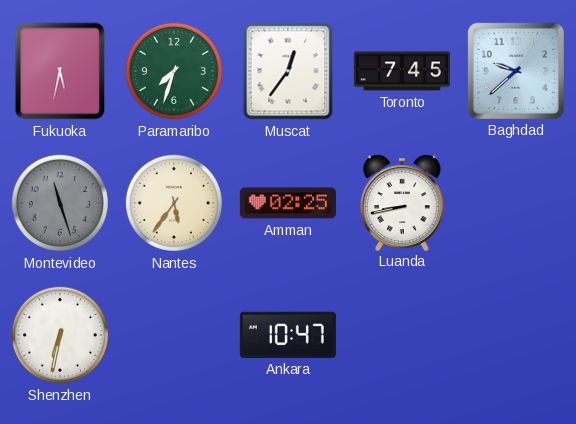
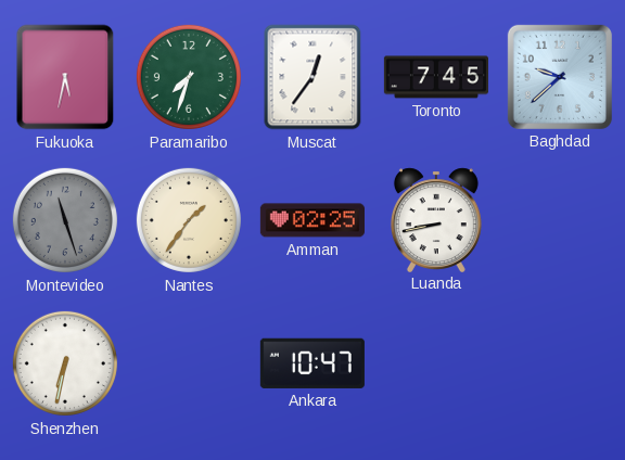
Nantes: 5:36 -> 1:36
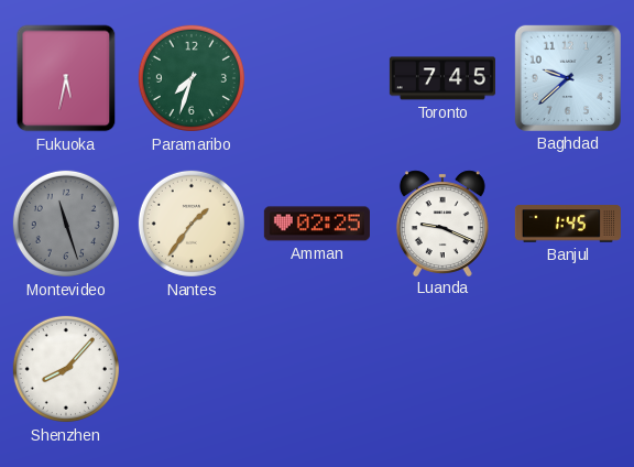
Muscat: 12:36 -> none
Luanda: 8:43 -> 9:19
Banjul: none -> 1:45
Shenzhen: 6:32 -> 8:07
Ankara: 10:47 -> none
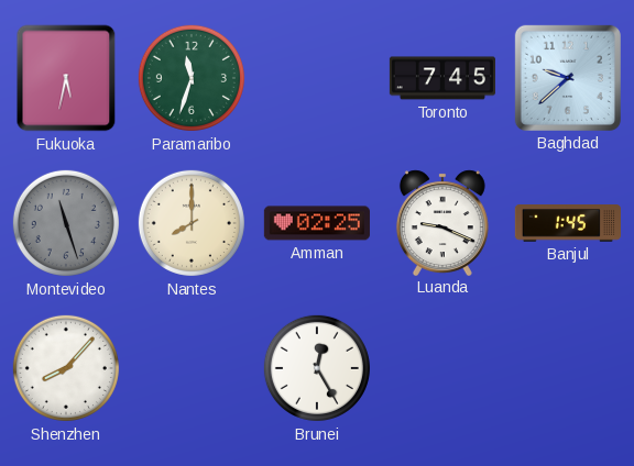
Paramaribo: 7:33 -> 11:33
Nantes: 1:36 -> 8:00
Brunei: none -> 12:25
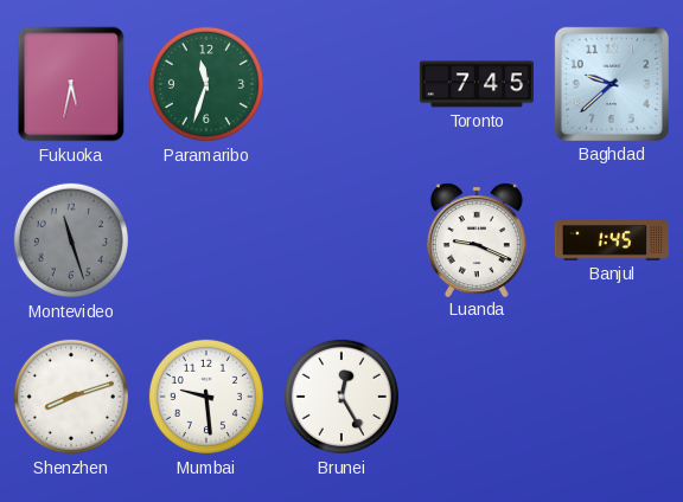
Nantes: 8:00 -> none
Amman: 02:25 -> none
Shenzhen: 8:07 -> 8:12
Mumbai: none -> 9:29
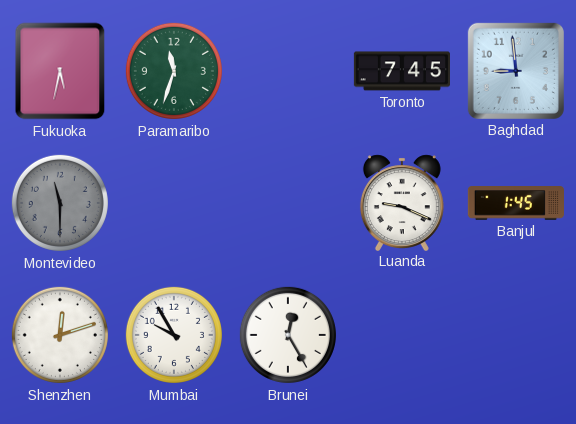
Baghdad: 9:38 -> 8:59
Montevideo: 11:27 -> 11:30
Shenzhen: 8:12 -> 12:12
Mumbai: 9:29 -> 9:55
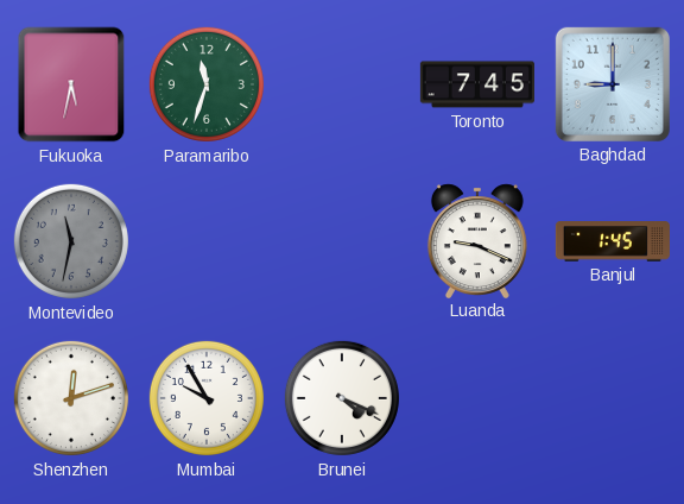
Baghdad: 8:59 -> 9:00
Montevideo: 11:30 -> 11:32
Brunei: 12:25 -> 4:19
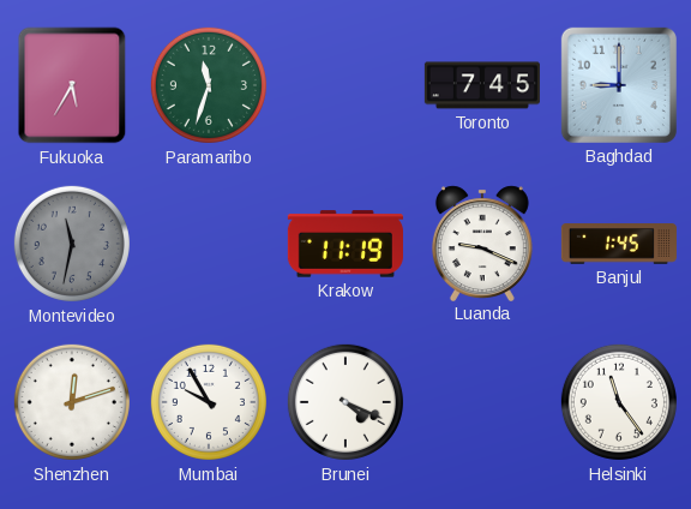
Fukuoka: 5:32 -> 5:35
Krakow: none -> 11:19
Helsinki: none -> 11:24
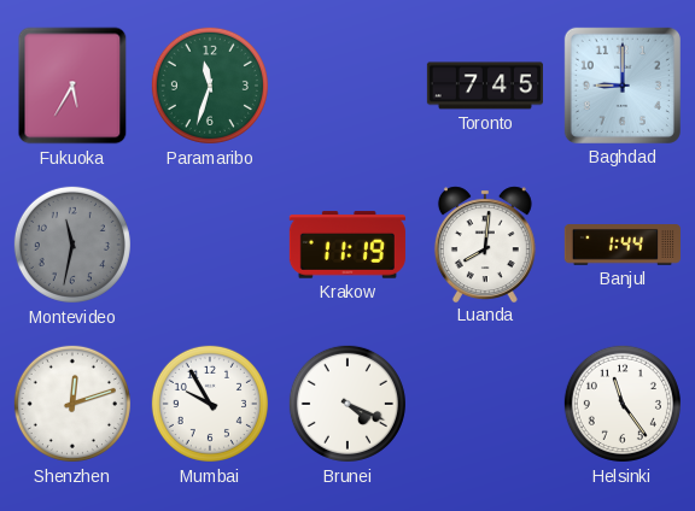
Luanda: 9:19 -> 8:01
Banjul: 1:45 -> 1:44
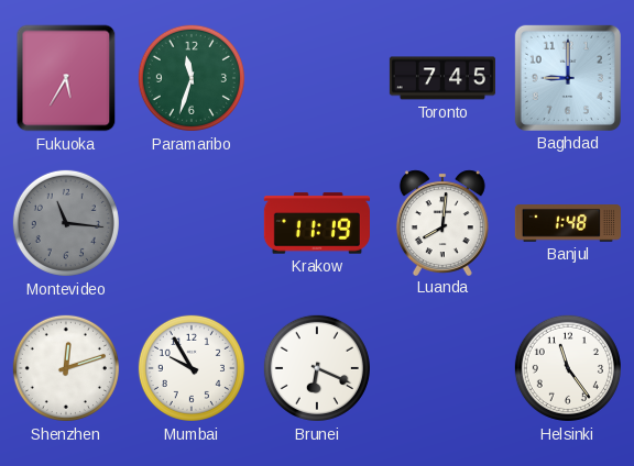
Montevideo: 11:32 -> 11:16
Banjul: 1:44 -> 1:48
Brunei: 4:19 -> 6:19
